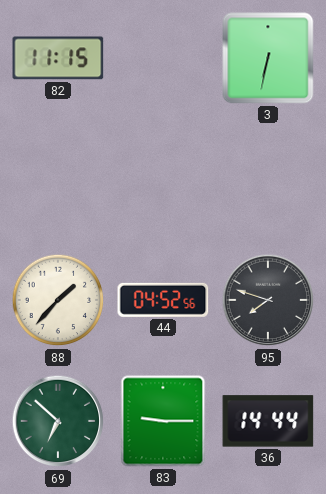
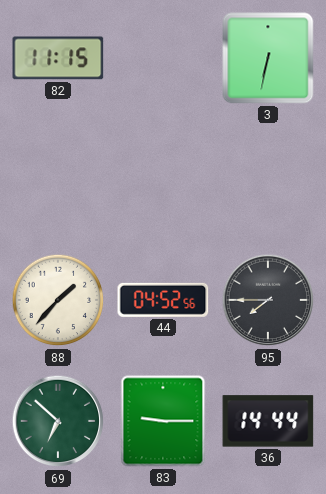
95: 7:48 -> 7:45
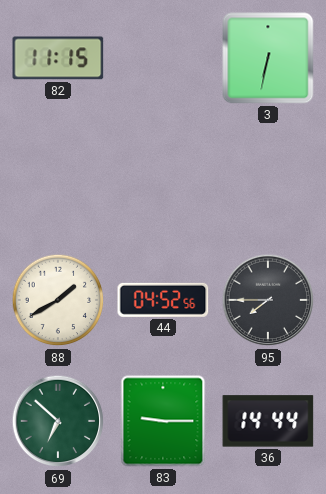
88: 1:37 -> 1:40
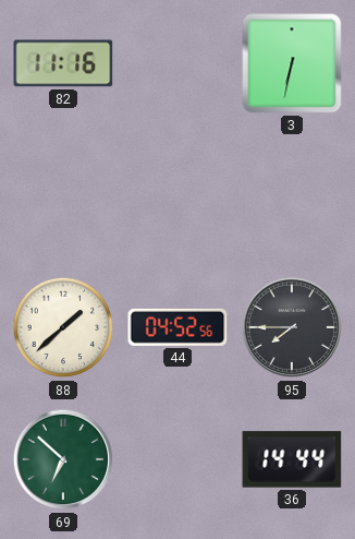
82: 11:15 -> 11:16
88: 1:40 -> 1:38
83: 9:15 -> none
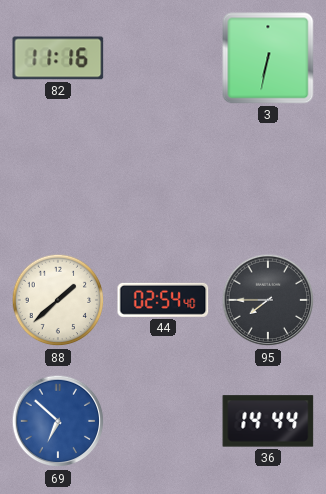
44: 04:52 -> 02:54
69 dial: green -> blue
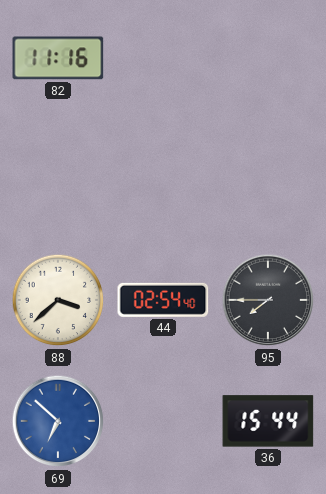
3: 6:32 -> none
88: 1:38 -> 3:38
36: 14:44 -> 15:44
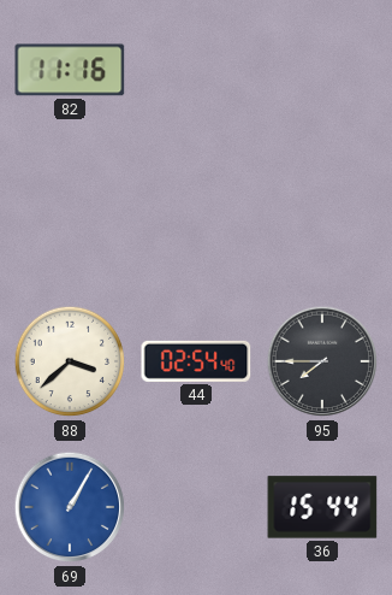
69: 6:52 -> 1:05
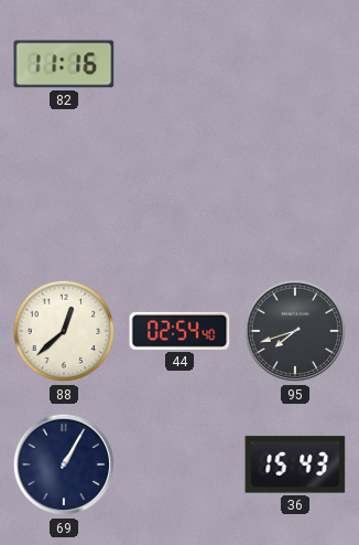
88: 3:38 -> 12:38
95: 7:45 -> 7:42
69 dial: blue -> navy
36: 15:44 -> 15:43
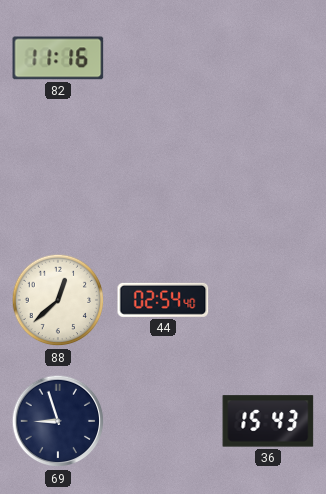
95: 7:42 -> none
69: 1:05 -> 8:57
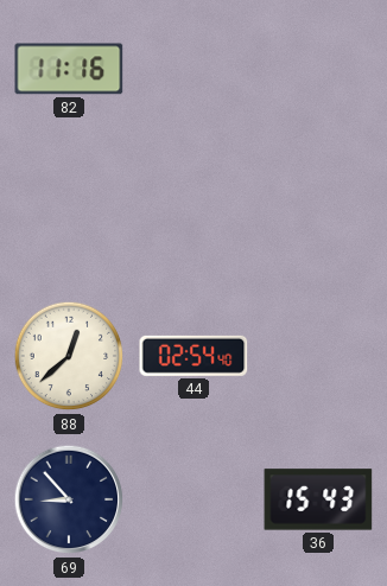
69: 8:57 -> 8:53
